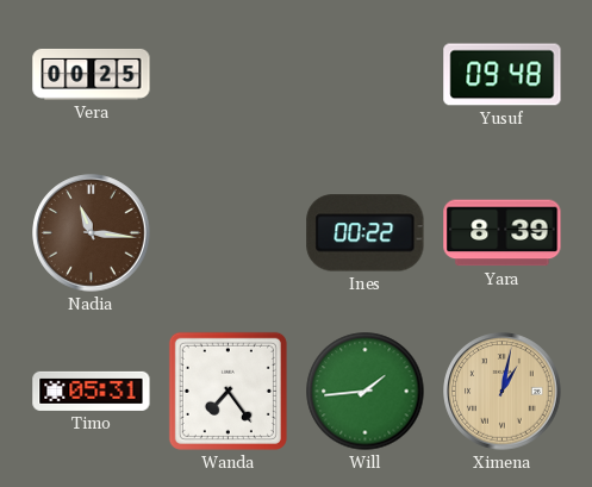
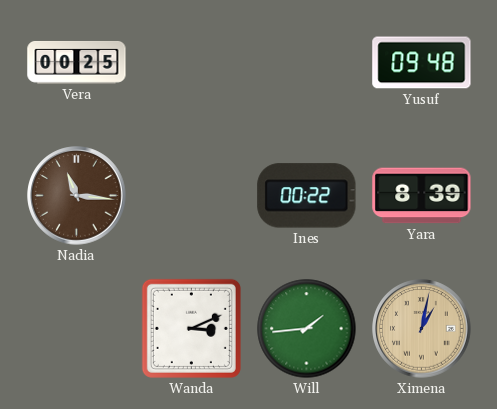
Timo: 05:31 -> none
Wanda: 7:24 -> 3:11
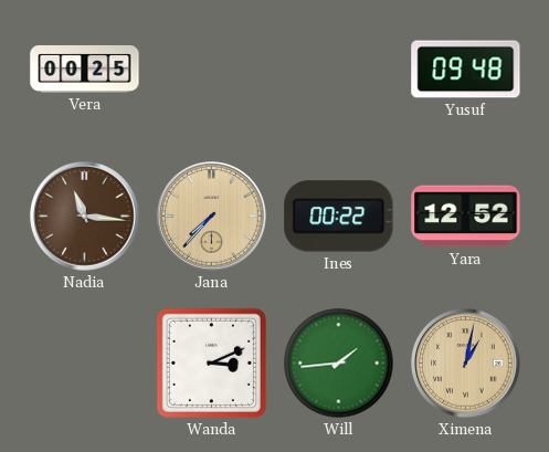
Jana: none -> 7:37
Yara: 8:39 -> 12:52
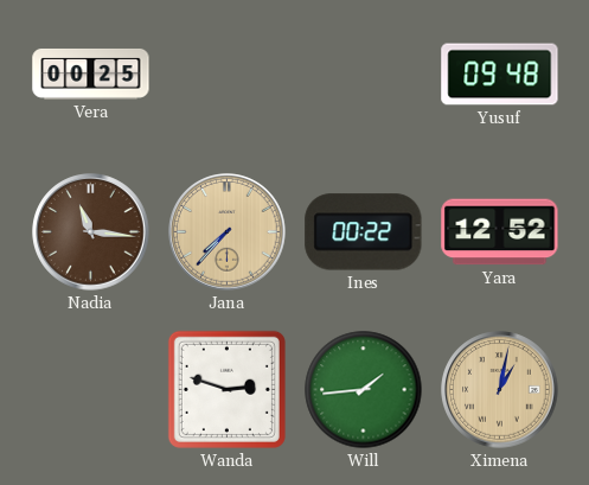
Wanda: 3:11 -> 2:48
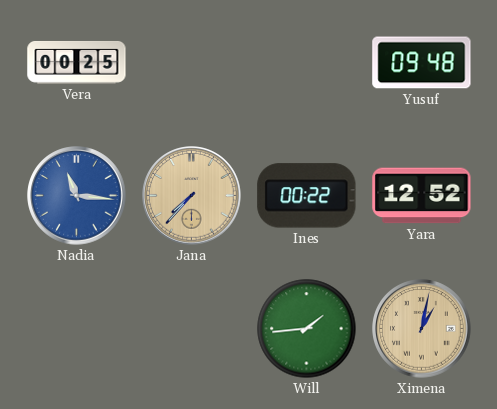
Nadia dial: brown -> blue
Wanda: 2:48 -> none
